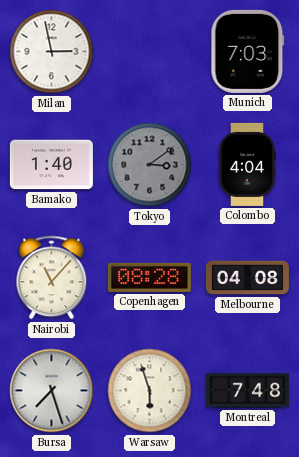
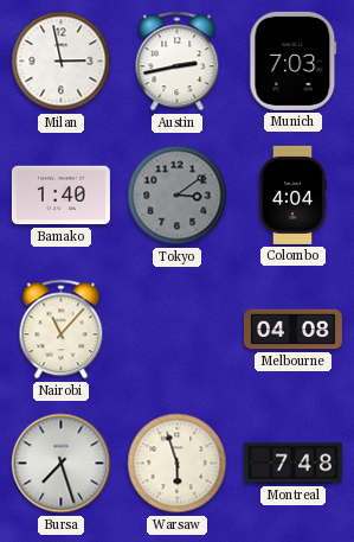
Austin: none -> 2:43
Copenhagen: 08:28 -> none
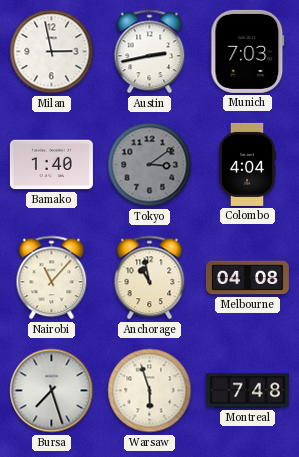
Anchorage: none -> 10:58
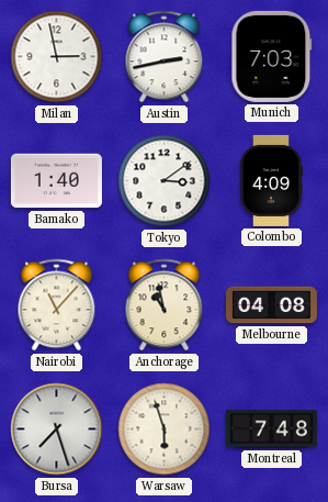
Tokyo dial: grey -> white
Colombo: 4:04 -> 4:09
